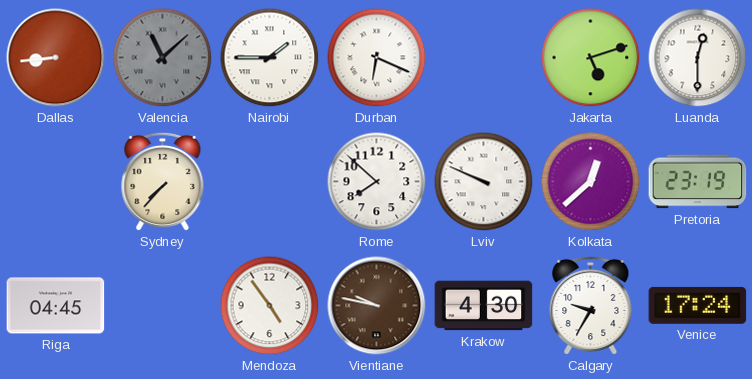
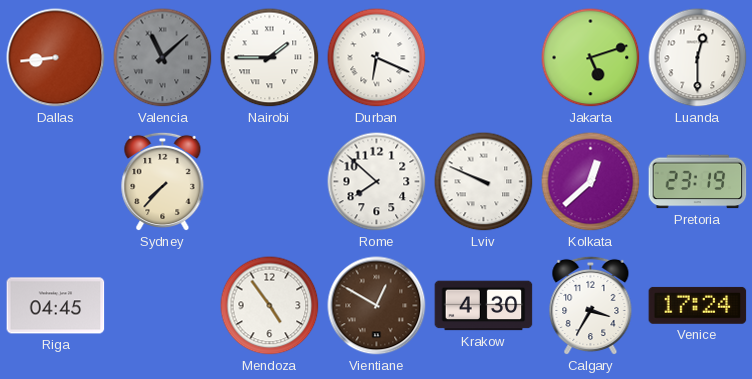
Vientiane: 9:47 -> 12:50
Calgary: 9:35 -> 3:35
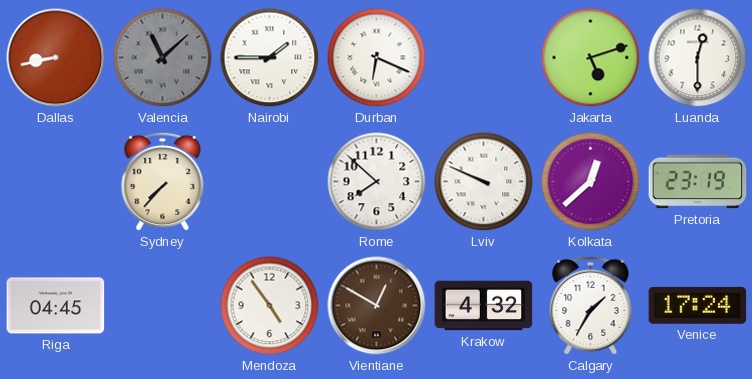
Dallas: 8:44 -> 8:43
Krakow: 4:30 -> 4:32
Calgary: 3:35 -> 1:35
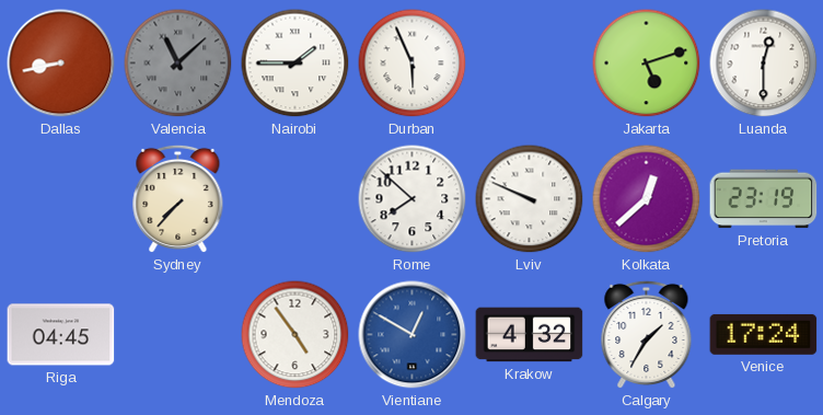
Durban: 6:19 -> 5:56
Vientiane dial: brown -> blue
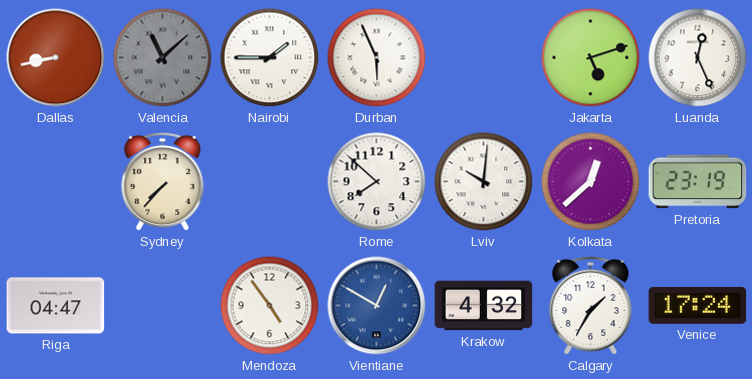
Luanda: 12:30 -> 12:26
Lviv: 9:49 -> 10:01
Riga: 04:45 -> 04:47
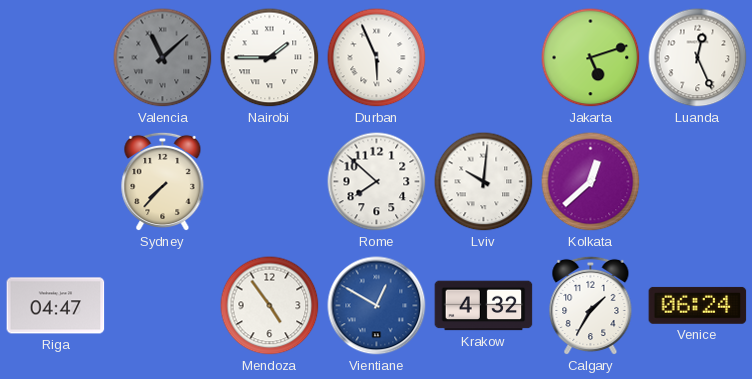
Dallas: 8:43 -> none
Pretoria: 23:19 -> none
Venice: 17:24 -> 06:24
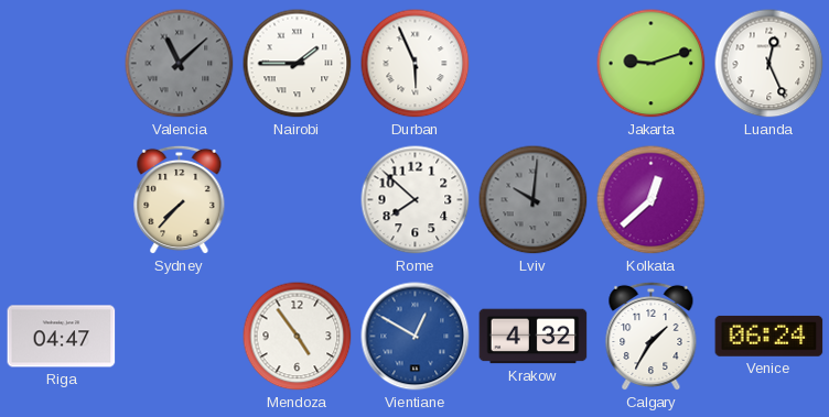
Jakarta: 5:12 -> 9:12
Lviv dial: white -> grey
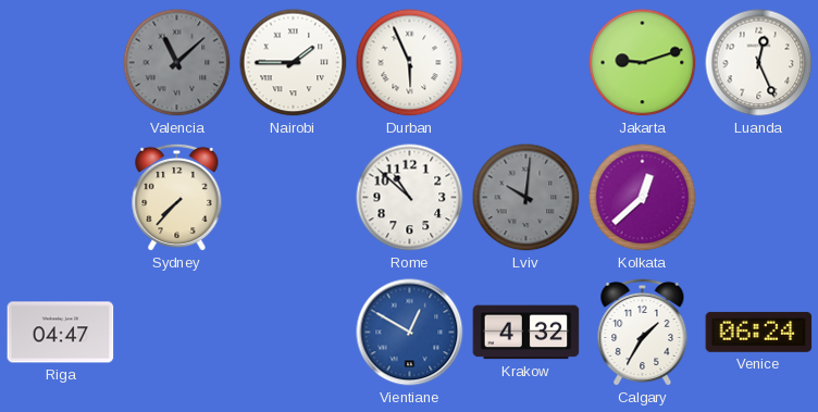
Rome: 7:52 -> 10:52
Mendoza: 4:54 -> none
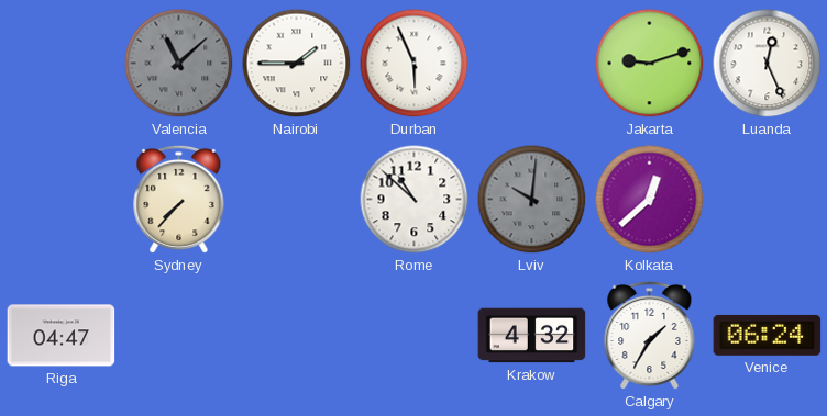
Vientiane: 12:50 -> none
